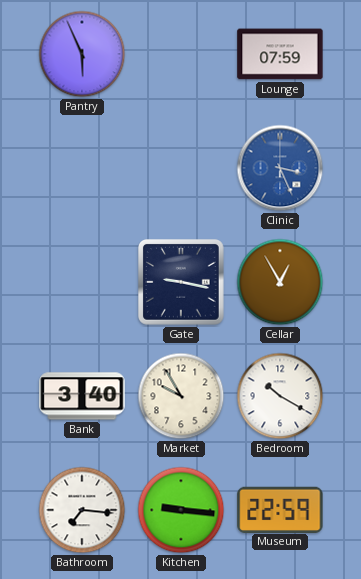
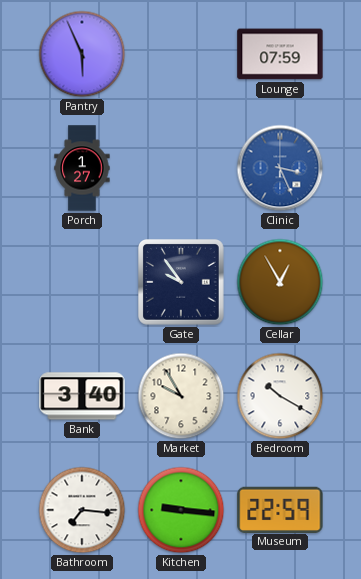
Porch: none -> 1:27
Gate: 9:17 -> 9:54
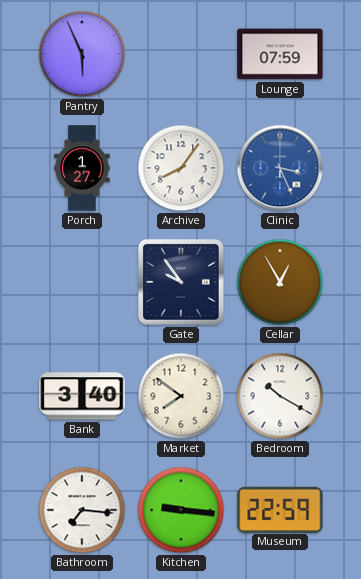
Archive: none -> 8:06
Market: 9:55 -> 7:51
